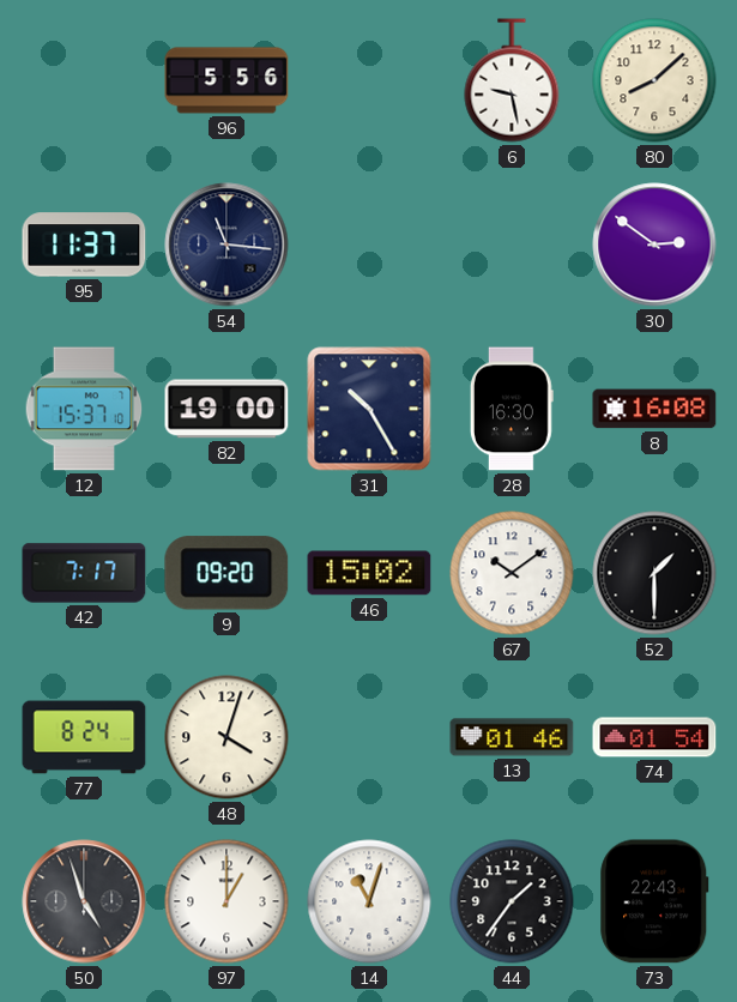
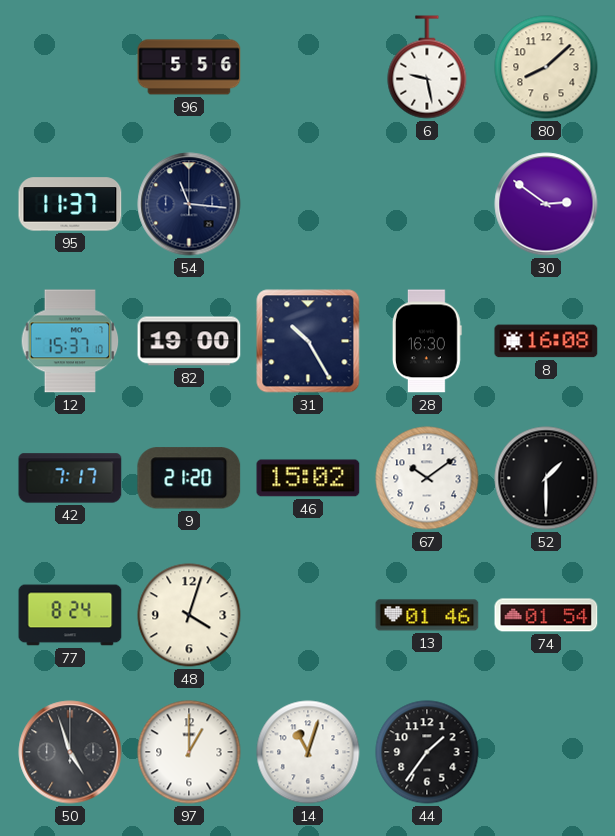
9: 09:20 -> 21:20
73: 22:43 -> none
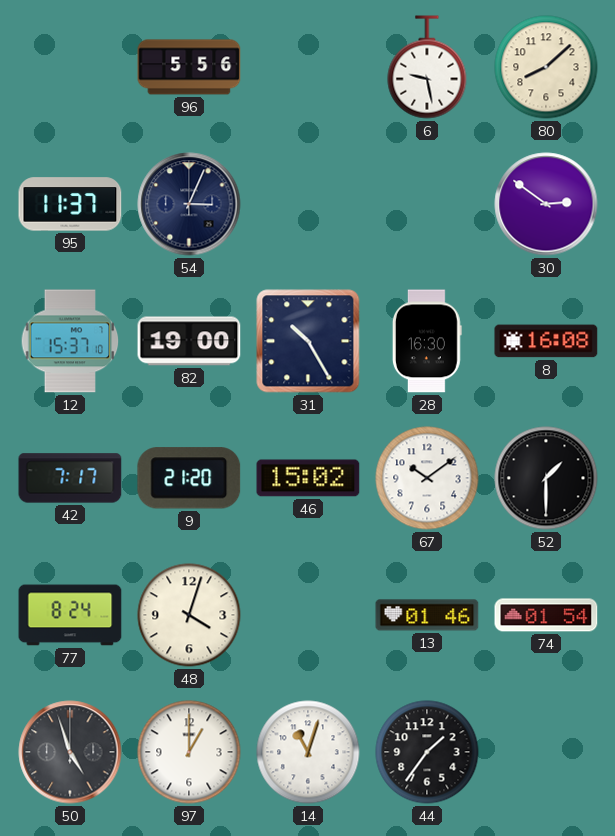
54: 11:16 -> 3:04
